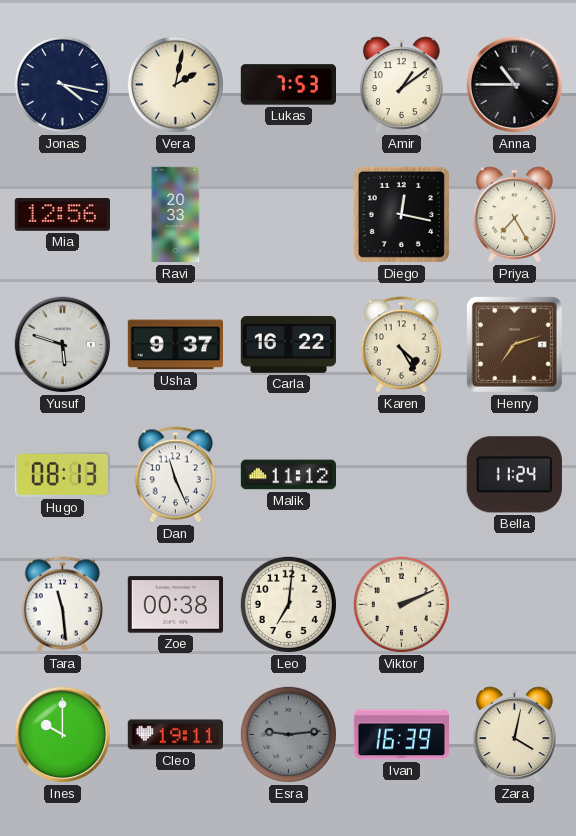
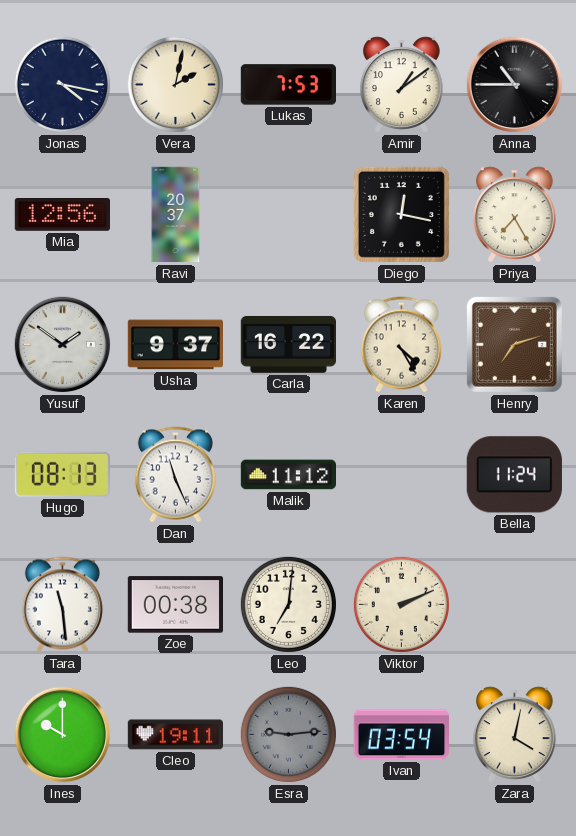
Ravi: 20:33 -> 20:37
Yusuf: 5:48 -> 1:51
Ivan: 16:39 -> 03:54
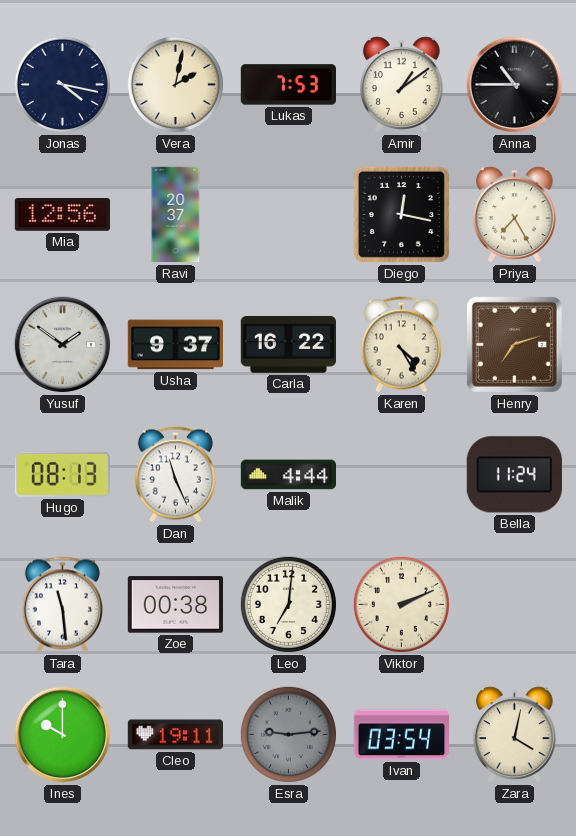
Malik: 11:12 -> 4:44
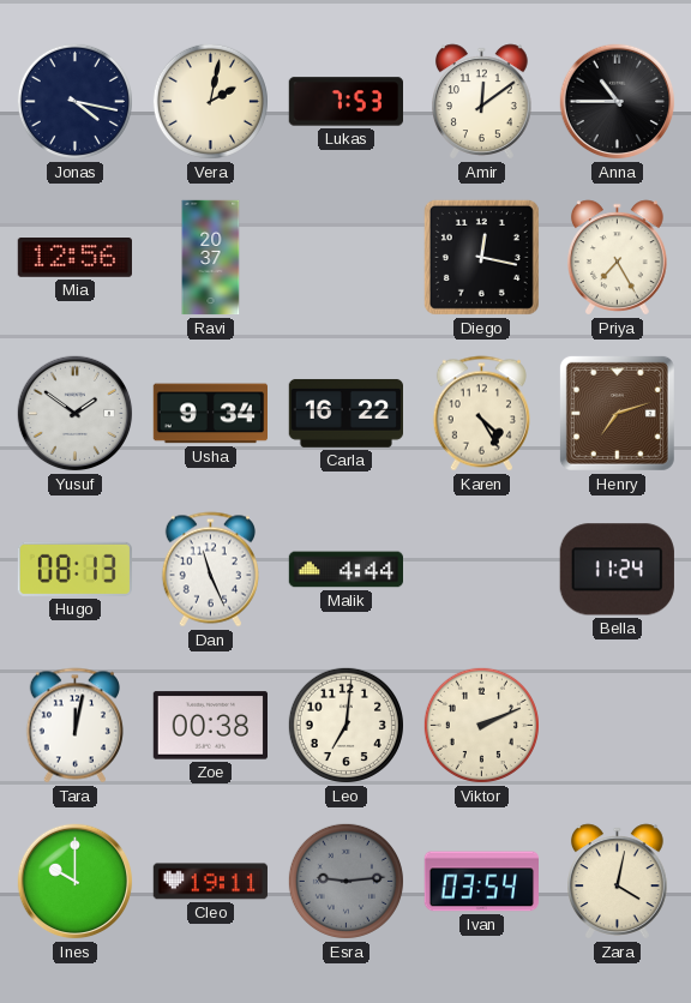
Amir: 1:09 -> 12:09
Usha: 9:37 -> 9:34
Tara: 11:29 -> 12:02
